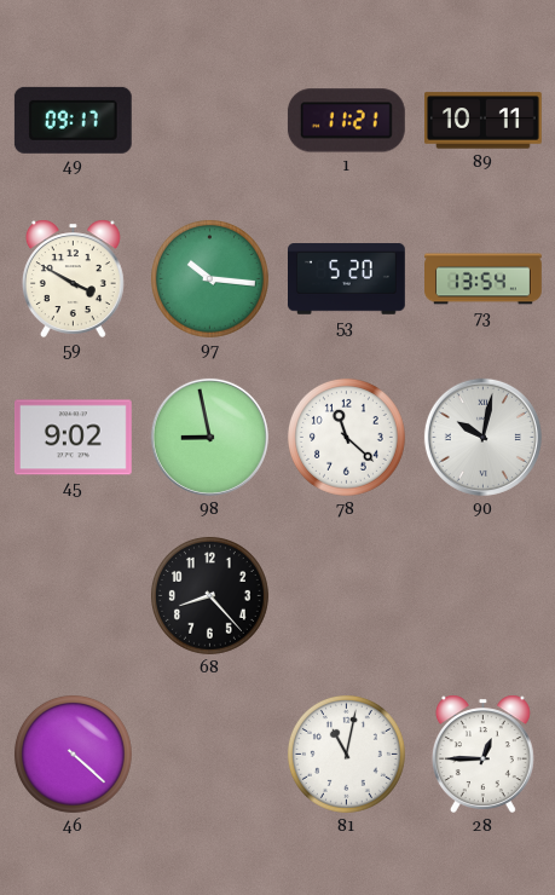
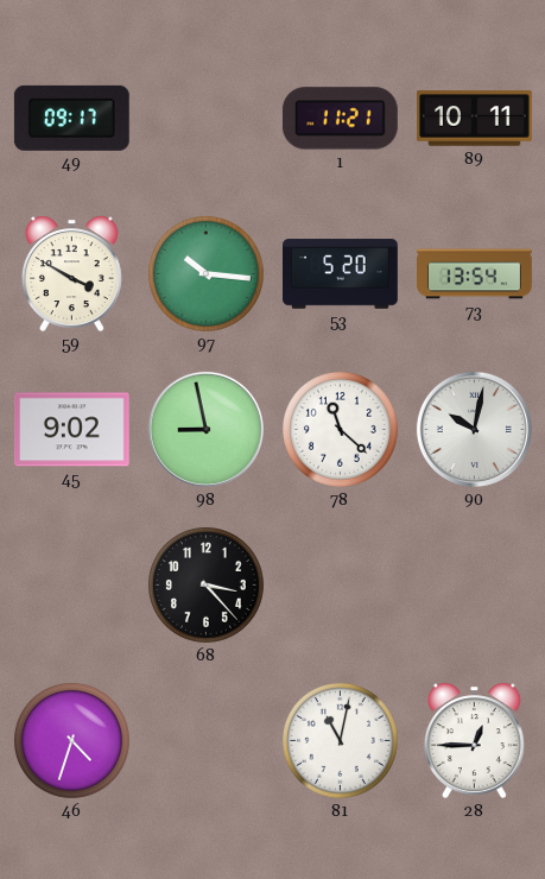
68: 8:23 -> 3:23
46: 4:22 -> 4:33
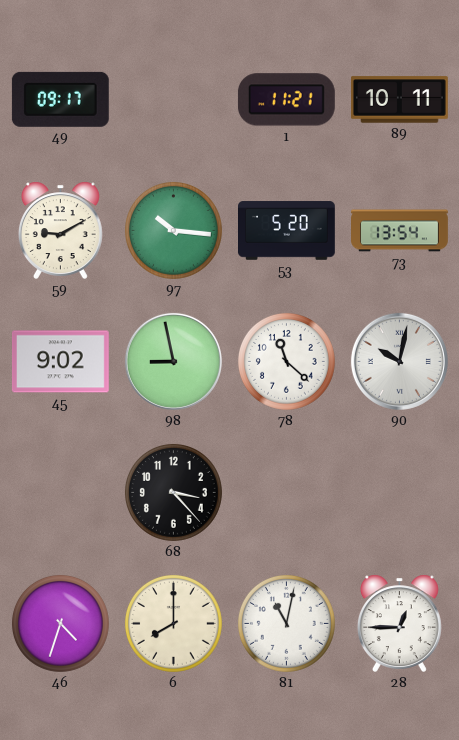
59: 3:50 -> 9:10
6: none -> 8:00
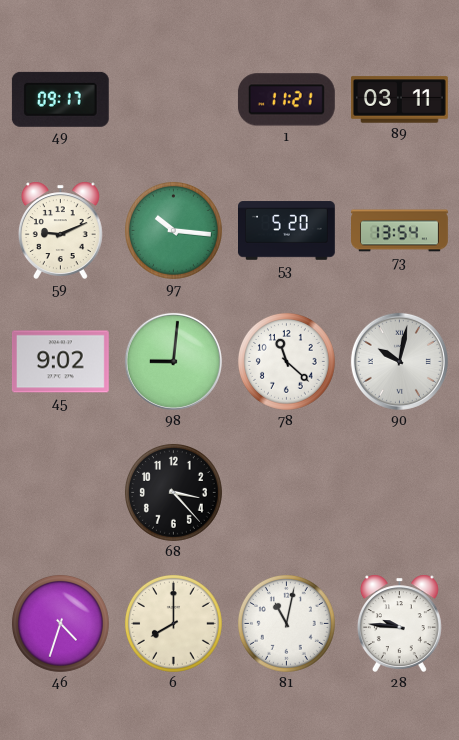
89: 10:11 -> 03:11
59: 9:10 -> 9:11
98: 8:58 -> 9:01
28: 12:45 -> 9:46
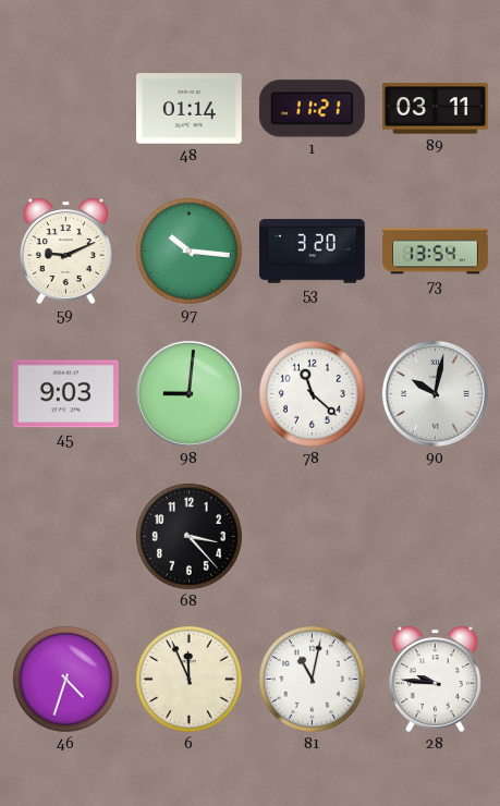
49: 09:17 -> none
48: none -> 01:14
53: 5:20 -> 3:20
45: 9:02 -> 9:03
6: 8:00 -> 11:56
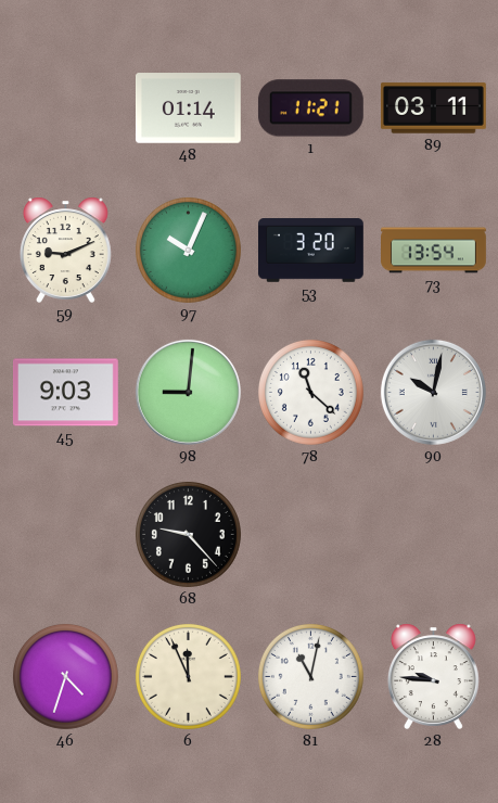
97: 10:16 -> 10:04
68: 3:23 -> 9:23
